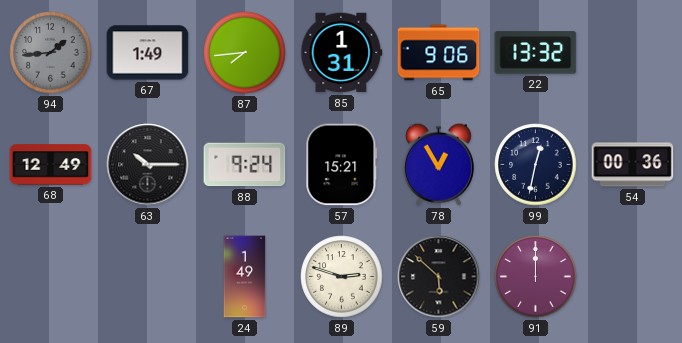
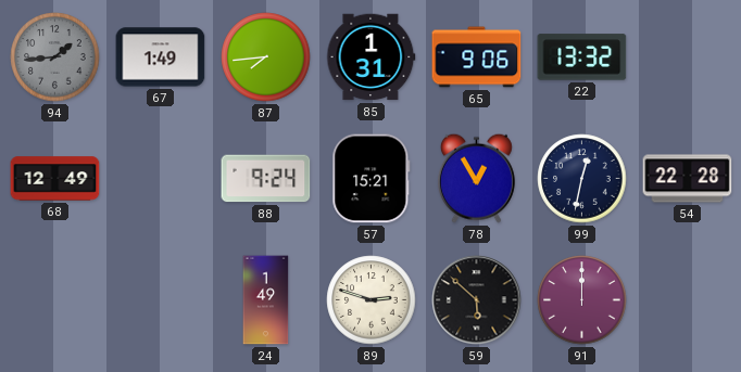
63: 10:15 -> none
54: 00:36 -> 22:28
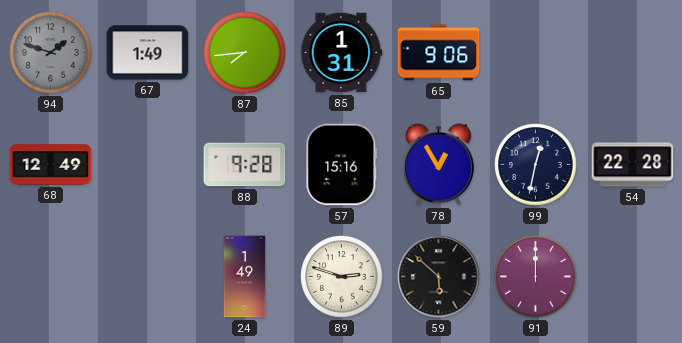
94: 1:44 -> 1:48
22: 13:32 -> none
88: 9:24 -> 9:28
57: 15:21 -> 15:16
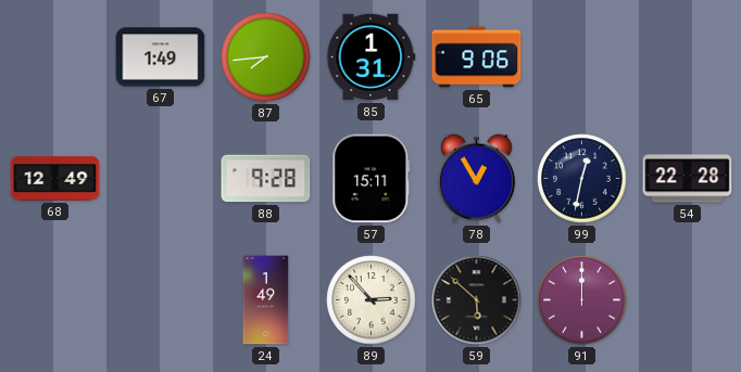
94: 1:48 -> none
57: 15:16 -> 15:11
89: 2:48 -> 2:53
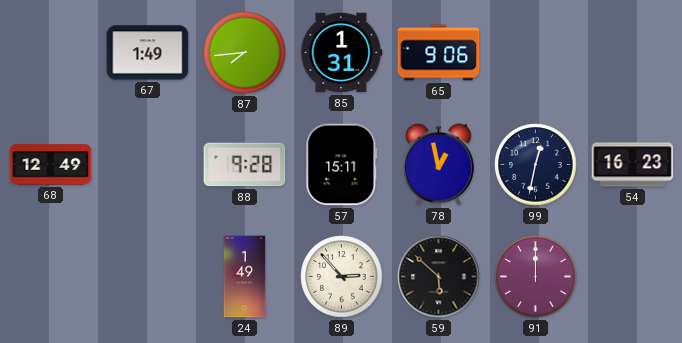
78: 12:55 -> 12:58
54: 22:28 -> 16:23
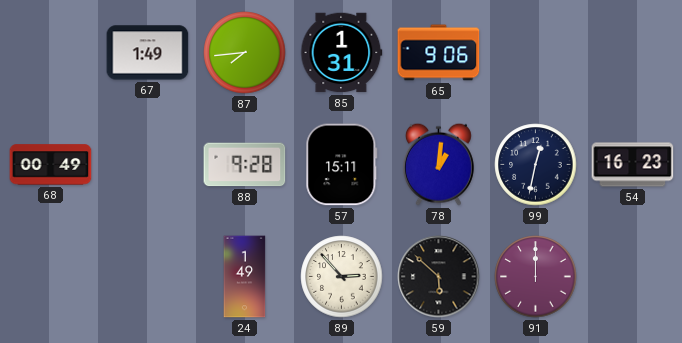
68: 12:49 -> 00:49
78: 12:58 -> 1:01
